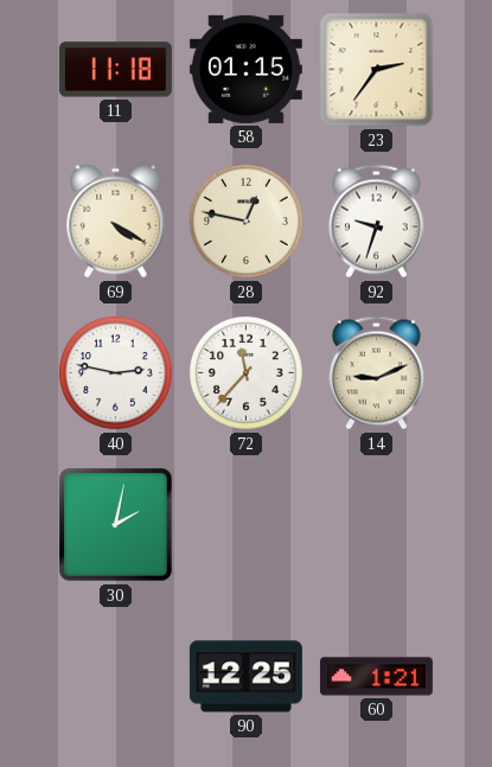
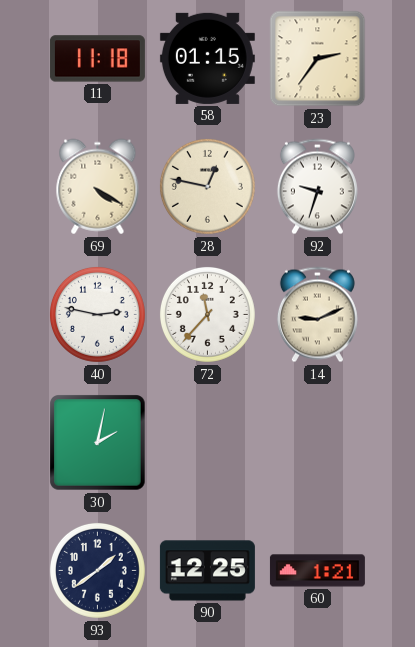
93: none -> 1:39
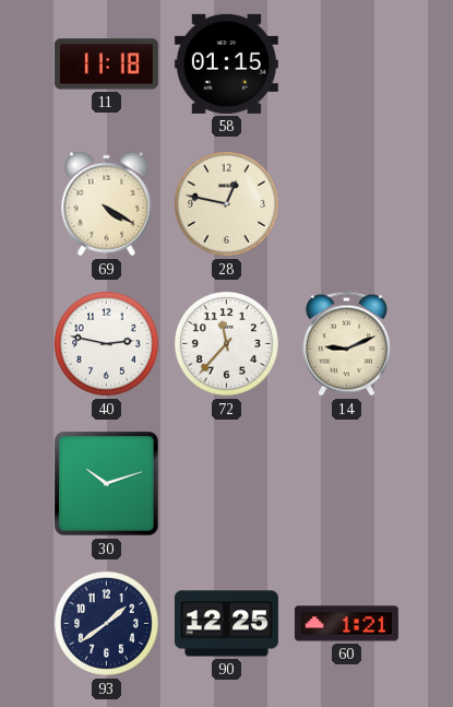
23: 2:36 -> none
92: 9:33 -> none
30: 2:02 -> 10:12
